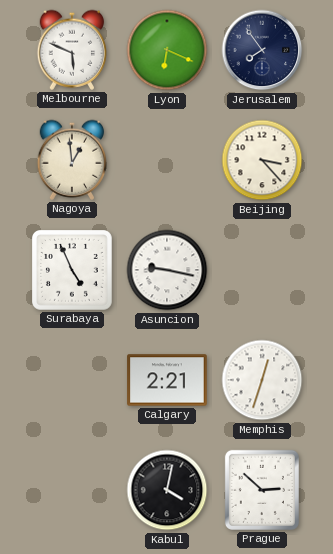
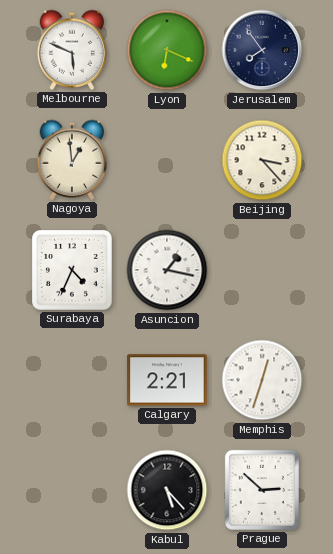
Surabaya: 4:56 -> 4:34
Asuncion: 9:17 -> 1:17
Kabul: 4:02 -> 5:23
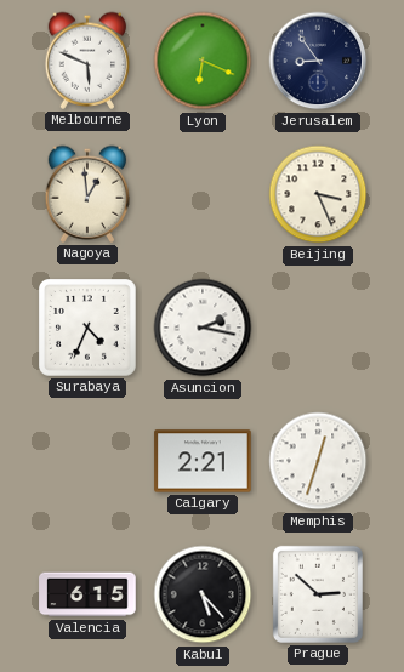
Jerusalem: 7:54 -> 8:54
Beijing: 3:23 -> 3:26
Asuncion: 1:17 -> 2:17
Valencia: none -> 6:15
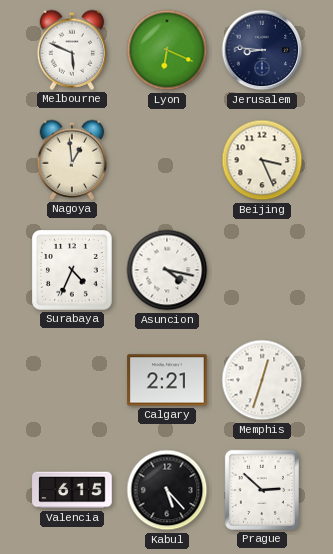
Jerusalem: 8:54 -> 8:46
Asuncion: 2:17 -> 4:17
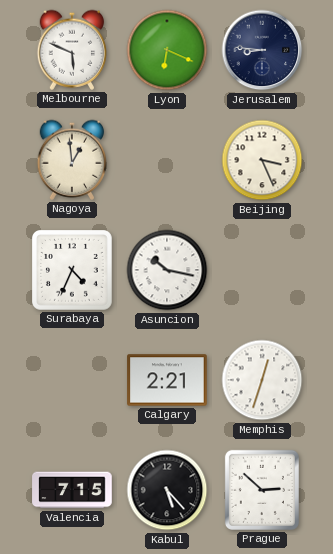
Asuncion: 4:17 -> 10:17
Valencia: 6:15 -> 7:15
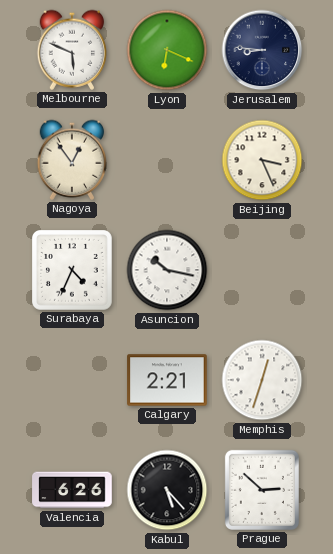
Nagoya: 12:59 -> 12:54
Valencia: 7:15 -> 6:26
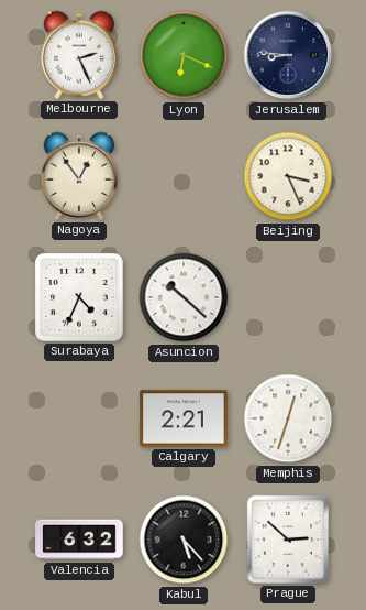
Melbourne: 5:49 -> 2:26
Asuncion: 10:17 -> 10:22
Valencia: 6:26 -> 6:32
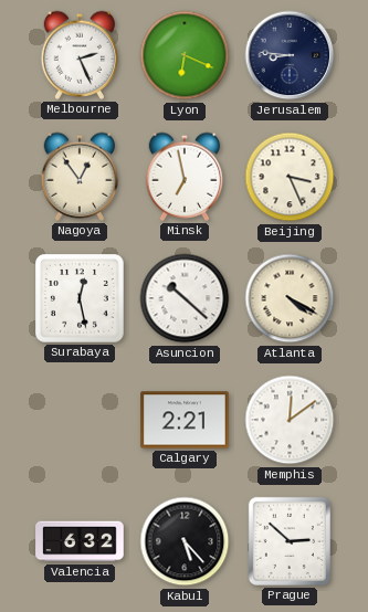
Minsk: none -> 6:58
Surabaya: 4:34 -> 12:28
Atlanta: none -> 4:20
Memphis: 12:33 -> 12:09
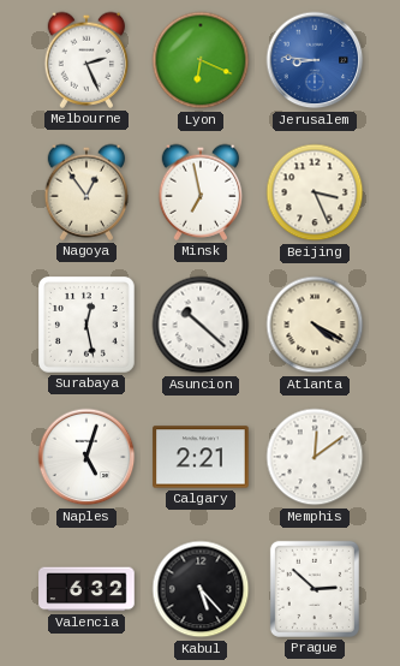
Jerusalem dial: navy -> blue
Naples: none -> 5:03
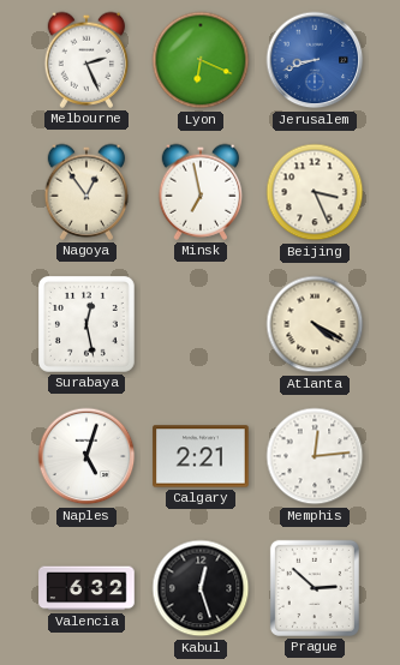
Jerusalem: 8:46 -> 8:42
Asuncion: 10:22 -> none
Memphis: 12:09 -> 12:14
Kabul: 5:23 -> 12:27
